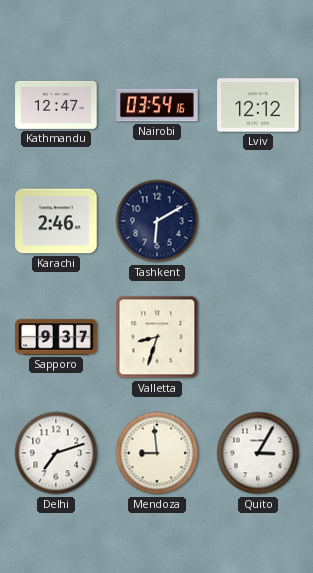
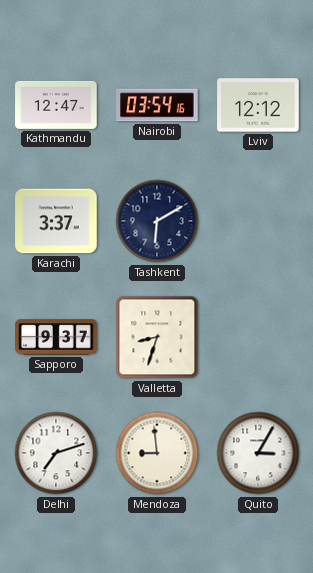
Karachi: 2:46 -> 3:37
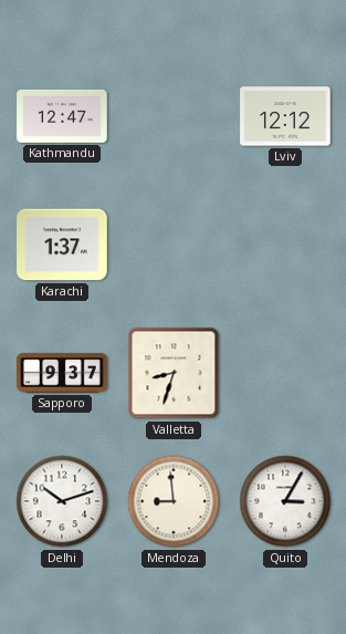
Nairobi: 03:54 -> none
Karachi: 3:37 -> 1:37
Tashkent: 6:10 -> none
Delhi: 7:12 -> 10:12
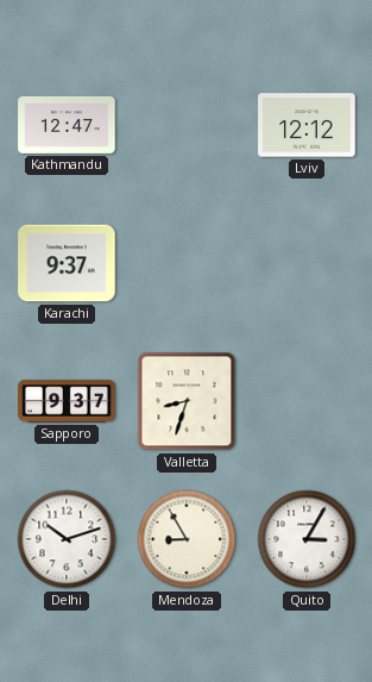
Karachi: 1:37 -> 9:37
Mendoza: 8:59 -> 8:55
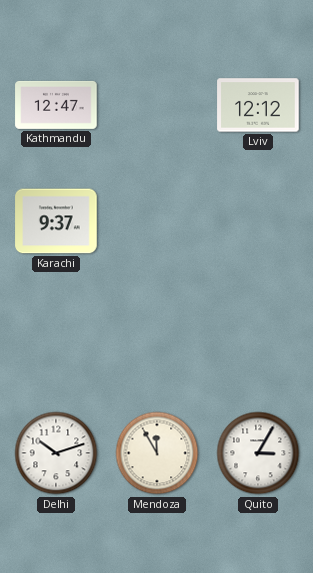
Sapporo: 9:37 -> none
Valletta: 8:33 -> none
Mendoza: 8:55 -> 11:55
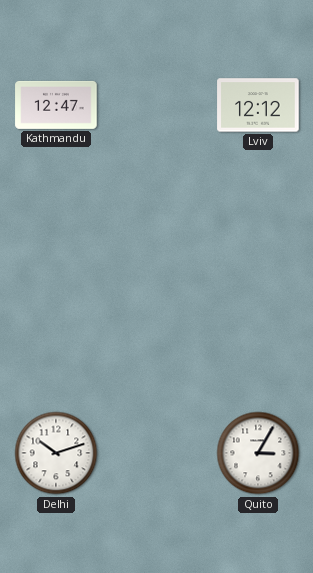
Karachi: 9:37 -> none
Mendoza: 11:55 -> none
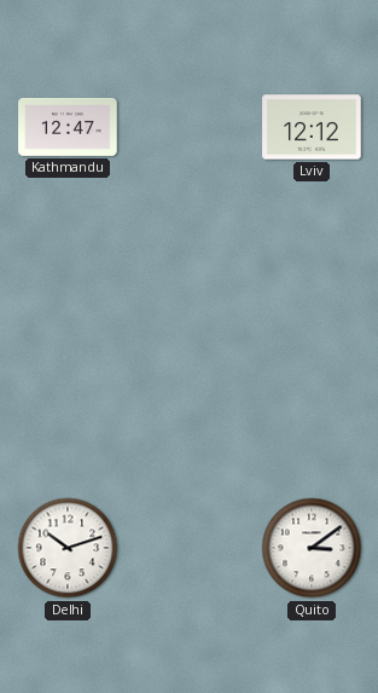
Quito: 3:05 -> 3:09
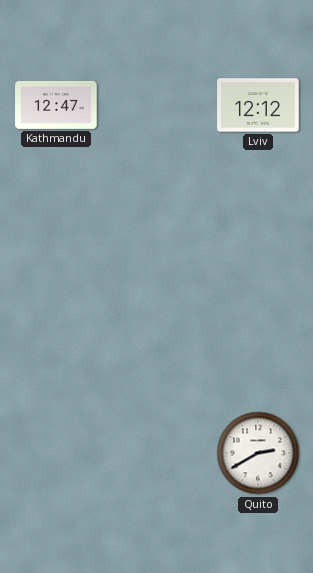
Delhi: 10:12 -> none
Quito: 3:09 -> 2:40
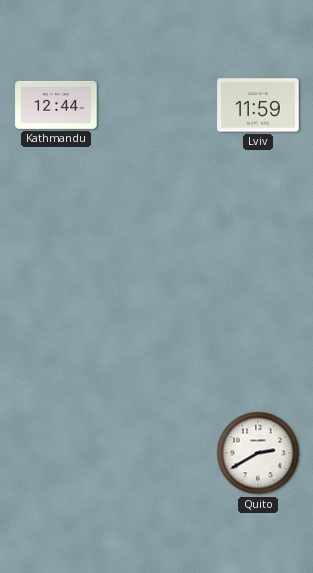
Kathmandu: 12:47 -> 12:44
Lviv: 12:12 -> 11:59
